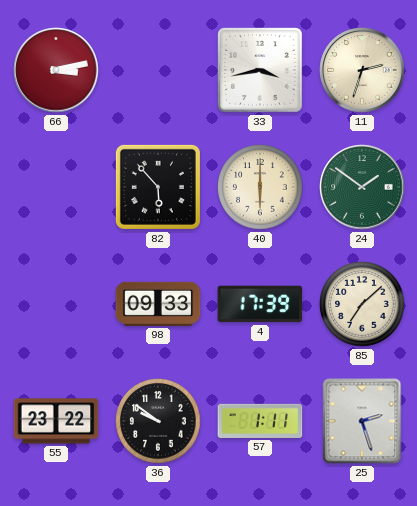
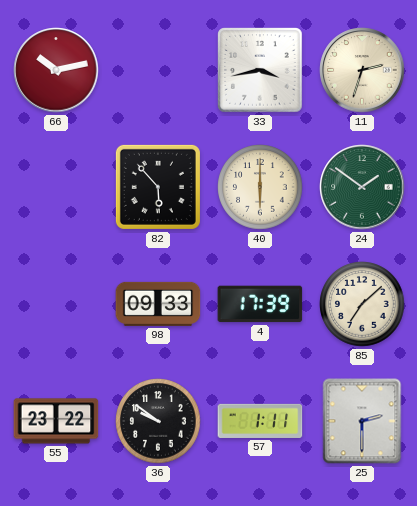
66: 3:13 -> 10:13
25: 2:27 -> 2:30
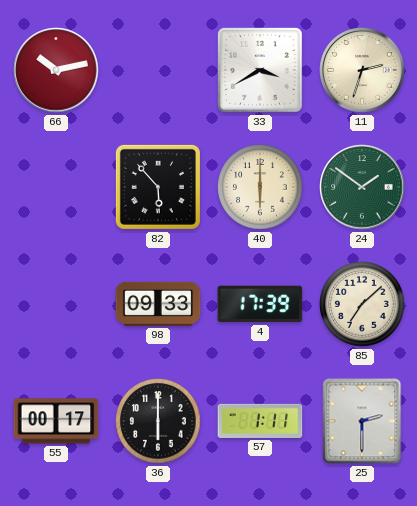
33: 3:43 -> 3:40
55: 23:22 -> 00:17
36: 9:51 -> 6:00
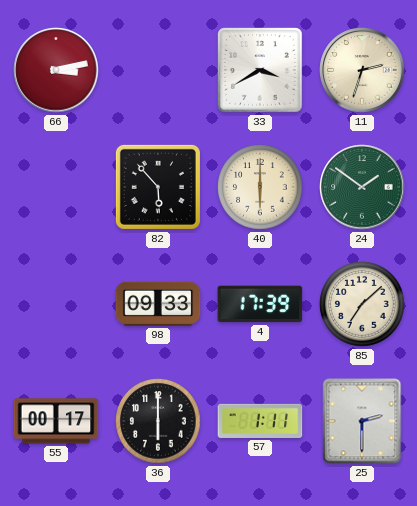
66: 10:13 -> 3:13
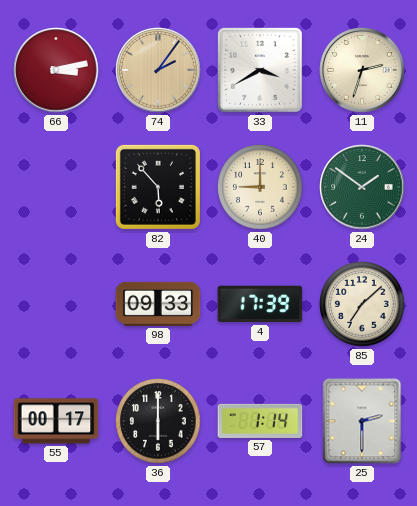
74: none -> 2:06
40: 6:00 -> 9:00
57: 1:11 -> 1:14
